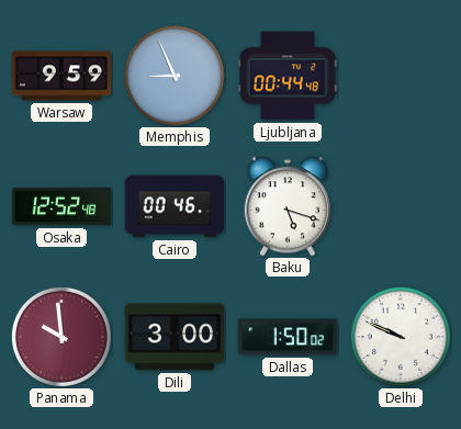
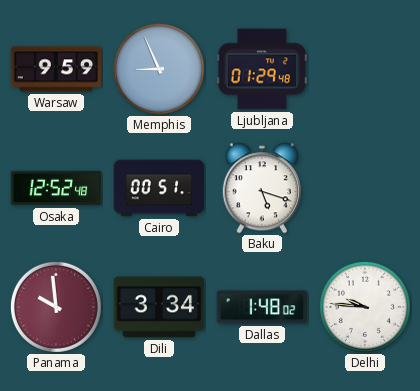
Ljubljana: 00:44 -> 01:29
Cairo: 00:46 -> 00:51
Dili: 3:00 -> 3:34
Dallas: 1:50 -> 1:48
Delhi: 9:49 -> 9:46
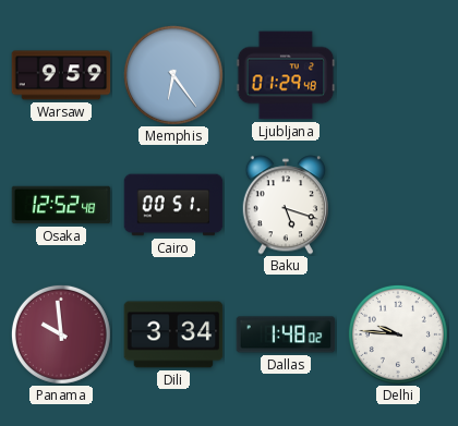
Memphis: 8:56 -> 6:24
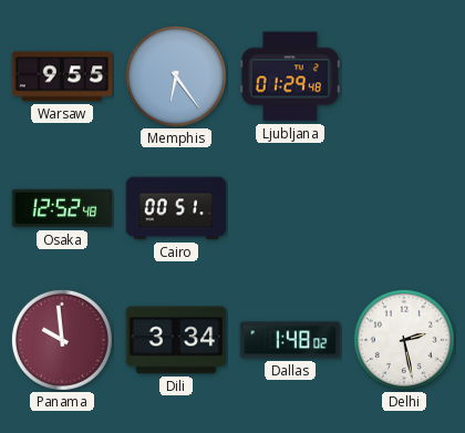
Warsaw: 9:59 -> 9:55
Baku: 5:18 -> none
Delhi: 9:46 -> 2:28
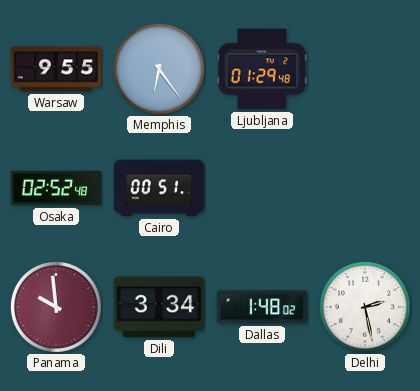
Osaka: 12:52 -> 02:52
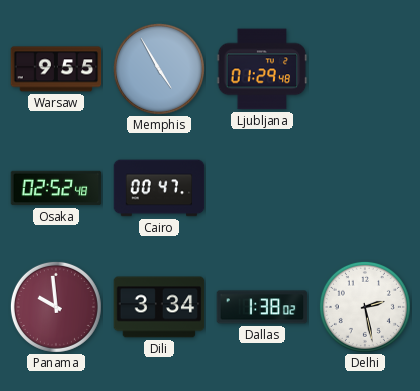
Memphis: 6:24 -> 4:55
Cairo: 00:51 -> 00:47
Dallas: 1:48 -> 1:38
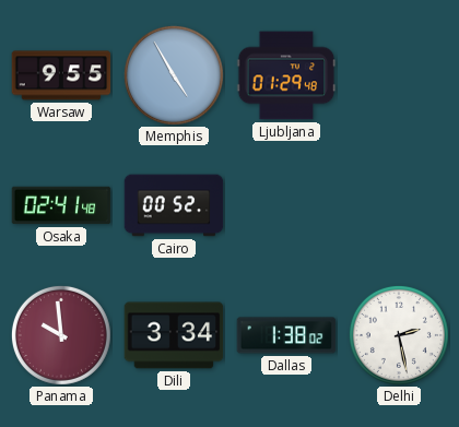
Osaka: 02:52 -> 02:41
Cairo: 00:47 -> 00:52
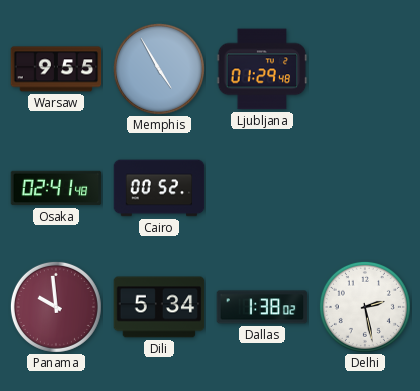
Dili: 3:34 -> 5:34
